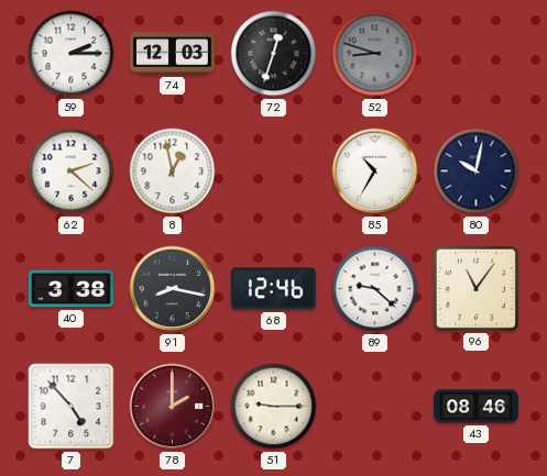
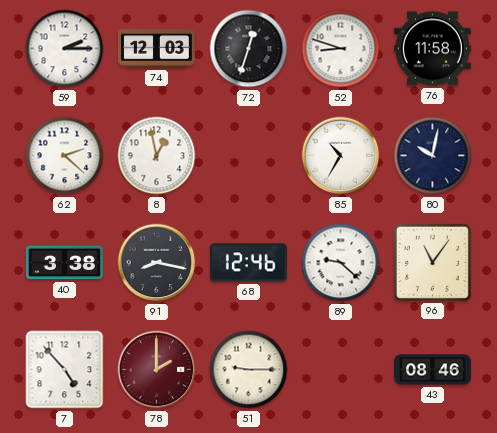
52 dial: grey -> white
76: none -> 11:58
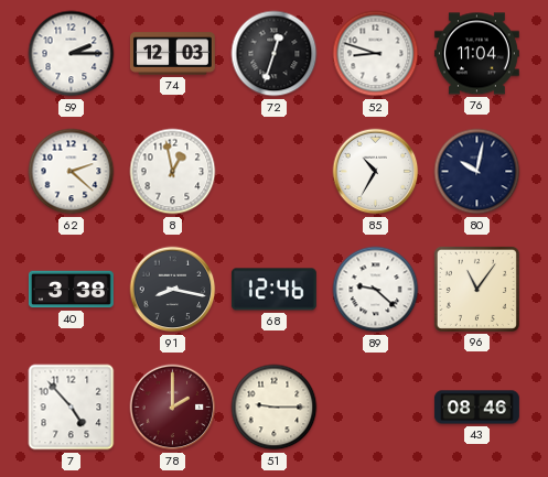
76: 11:58 -> 11:04
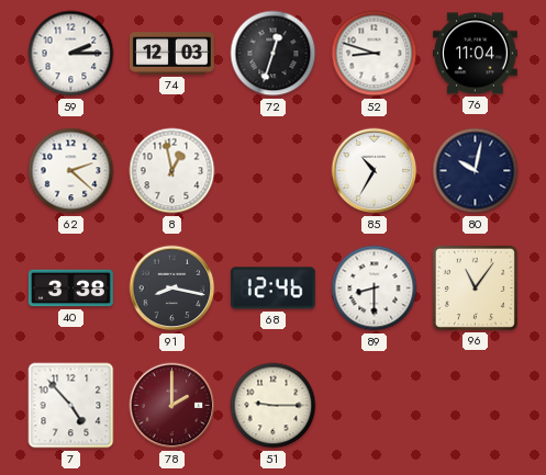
89: 9:22 -> 8:30
43: 08:46 -> none
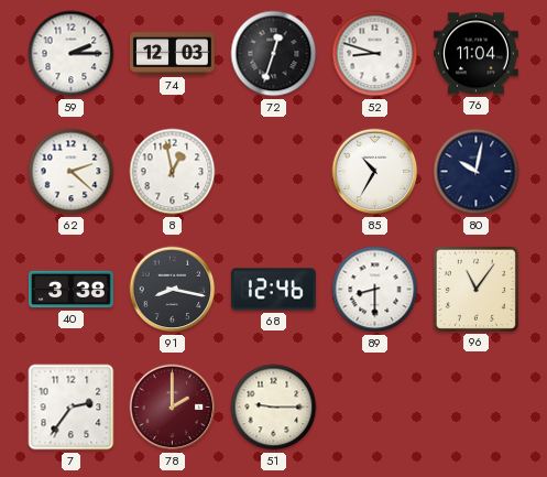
7: 4:53 -> 2:36
